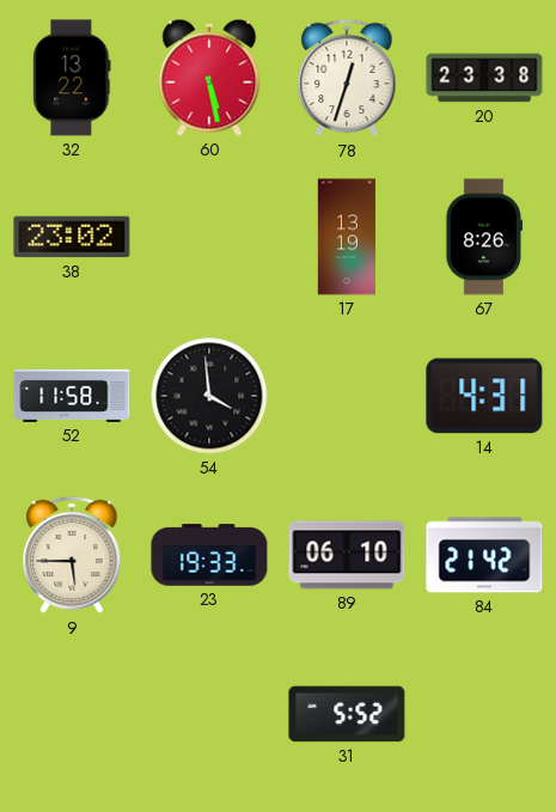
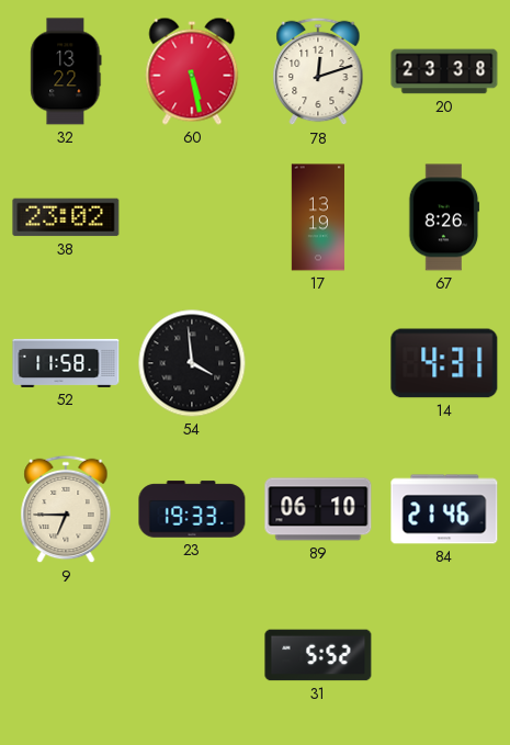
78: 12:33 -> 12:12
9: 5:45 -> 6:45
84: 21:42 -> 21:46
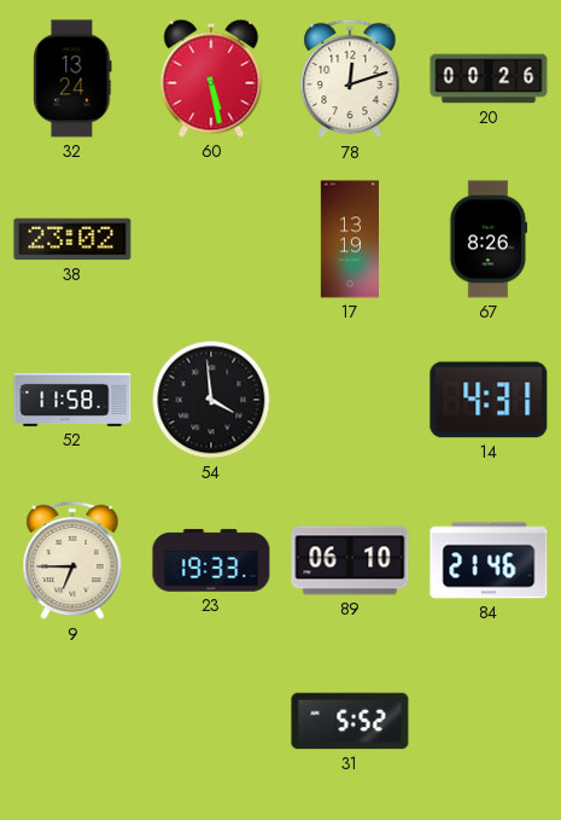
32: 13:22 -> 13:24
20: 23:38 -> 00:26
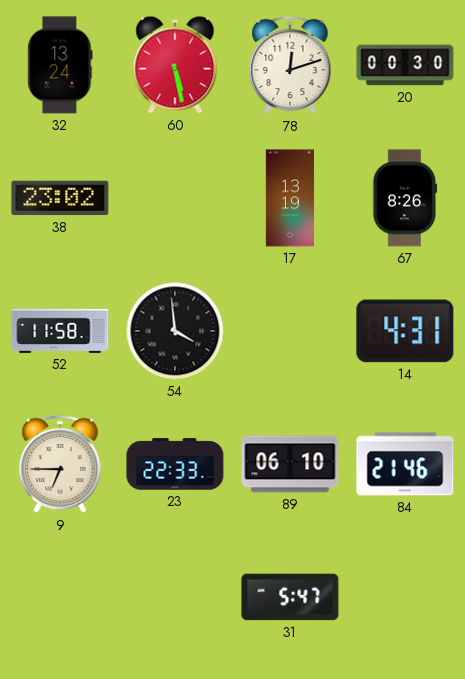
20: 00:26 -> 00:30
23: 19:33 -> 22:33
31: 5:52 -> 5:47
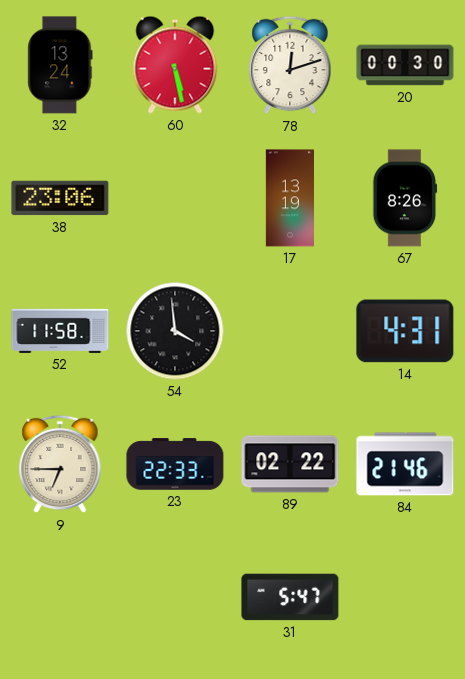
38: 23:02 -> 23:06
89: 06:10 -> 02:22
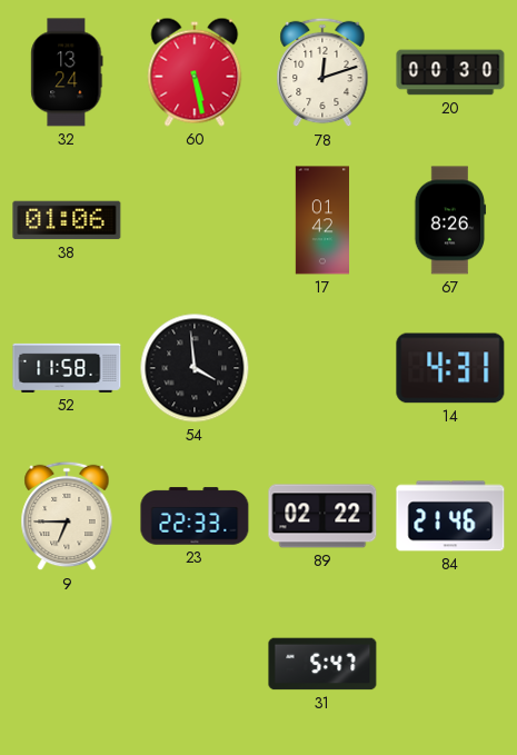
38: 23:06 -> 01:06
17: 13:19 -> 01:42
